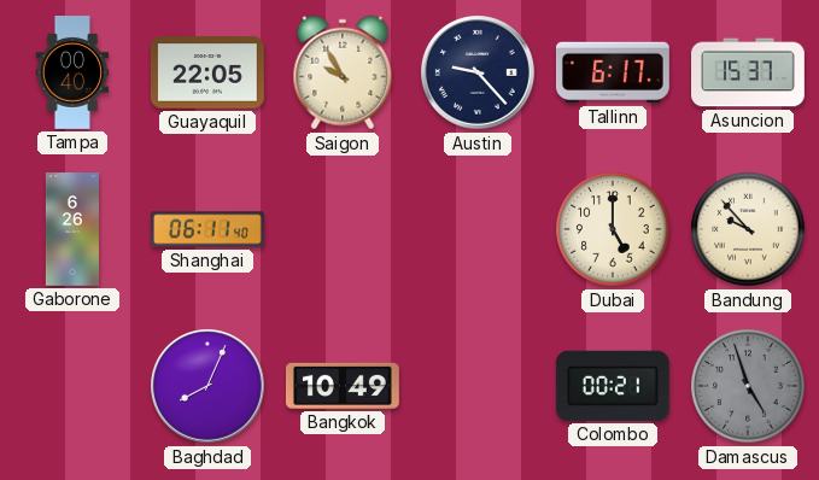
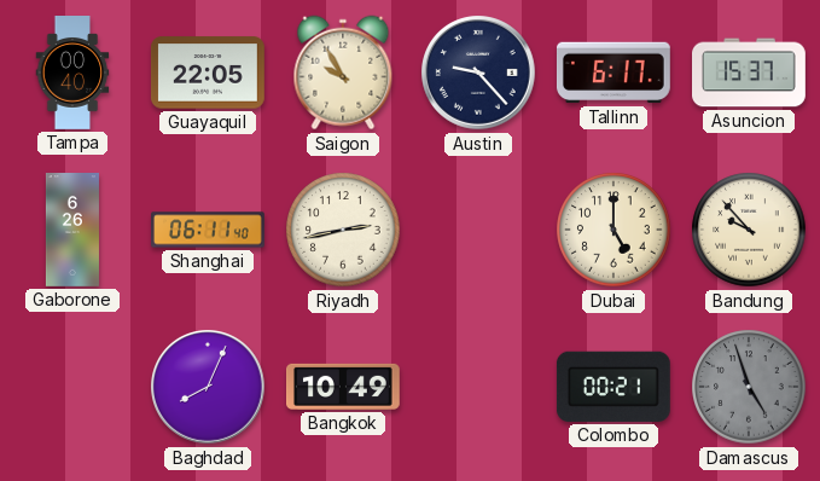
Riyadh: none -> 2:43
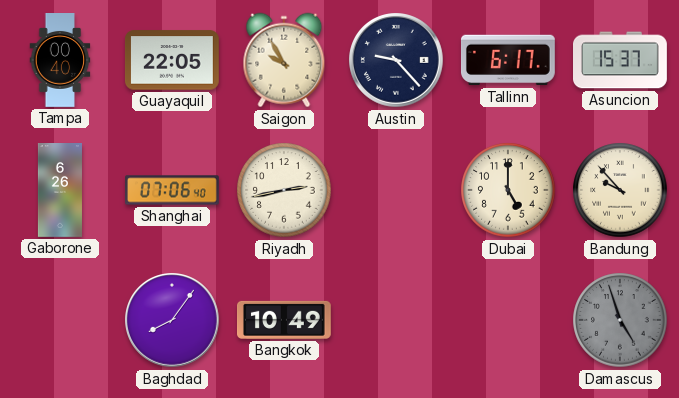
Shanghai: 06:11 -> 07:06
Baghdad: 8:04 -> 8:06
Colombo: 00:21 -> none
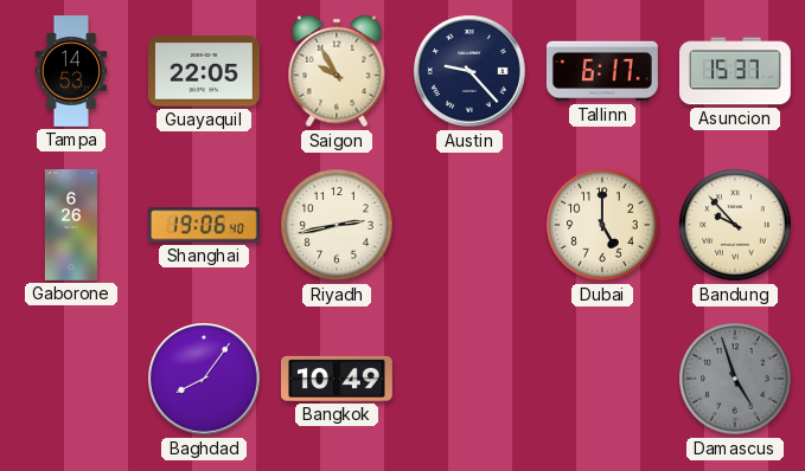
Tampa: 00:40 -> 14:53
Shanghai: 07:06 -> 19:06
